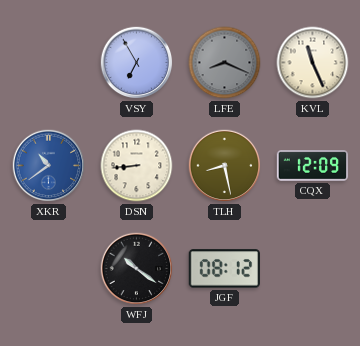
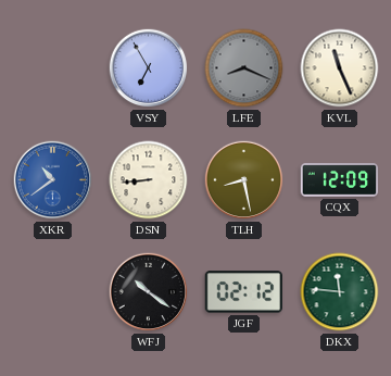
JGF: 08:12 -> 02:12
DKX: none -> 11:46
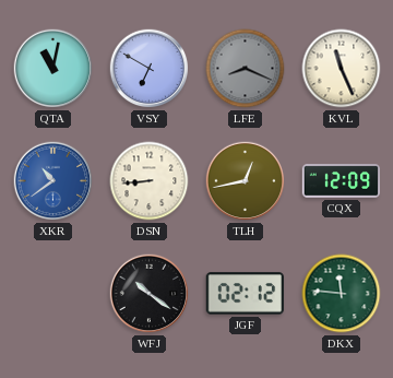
QTA: none -> 11:02
VSY: 6:55 -> 6:50
TLH: 8:28 -> 12:43
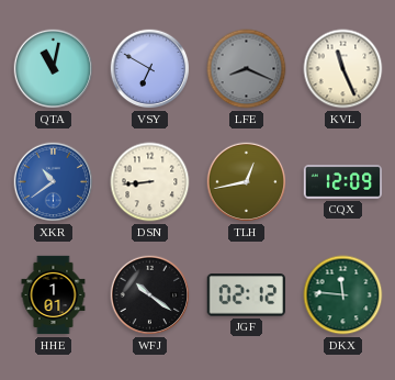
HHE: none -> 1:01
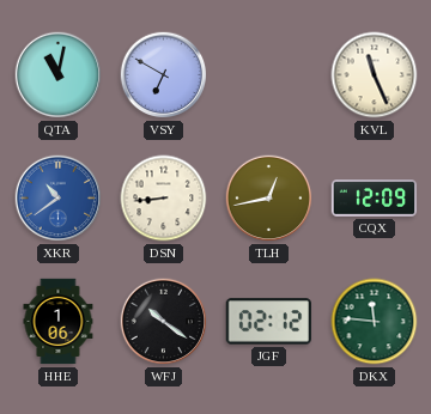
LFE: 8:19 -> none
HHE: 1:01 -> 1:06
